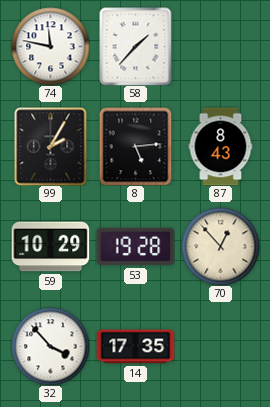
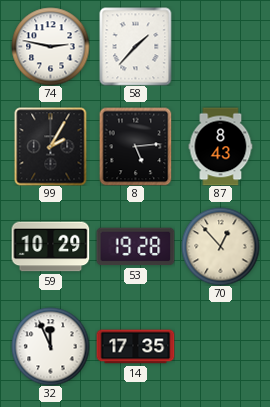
74: 11:47 -> 2:47
32: 3:53 -> 11:56
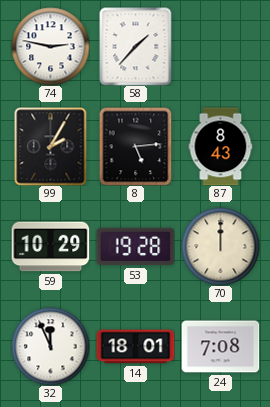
70: 12:53 -> 12:00
14: 17:35 -> 18:01
24: none -> 7:08
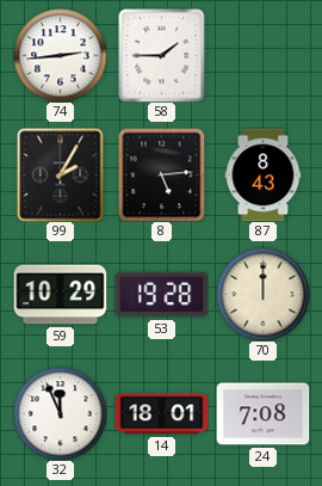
74: 2:47 -> 2:44
58: 1:37 -> 1:45
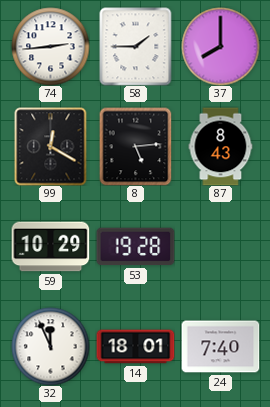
37: none -> 8:00
99: 2:05 -> 12:20
70: 12:00 -> none
24: 7:08 -> 7:40
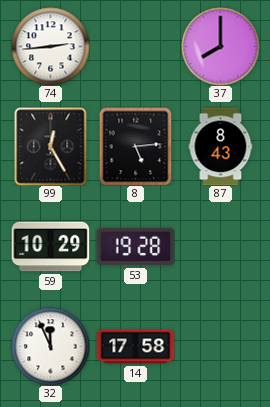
58: 1:45 -> none
99: 12:20 -> 12:25
14: 18:01 -> 17:58
24: 7:40 -> none
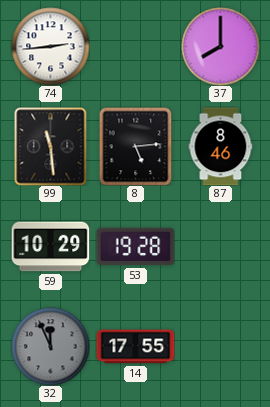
99: 12:25 -> 11:29
87: 8:43 -> 8:46
32 dial: white -> grey
14: 17:58 -> 17:55
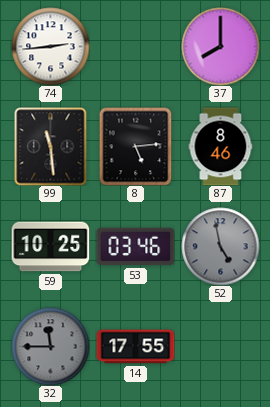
59: 10:29 -> 10:25
53: 19:28 -> 03:46
52: none -> 4:58
32: 11:56 -> 11:45
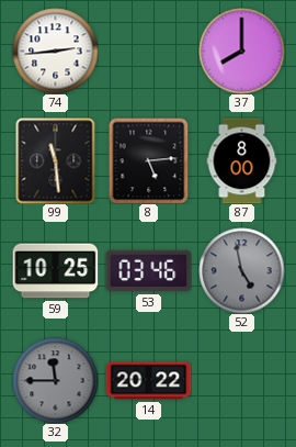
87: 8:46 -> 8:00
14: 17:55 -> 20:22
